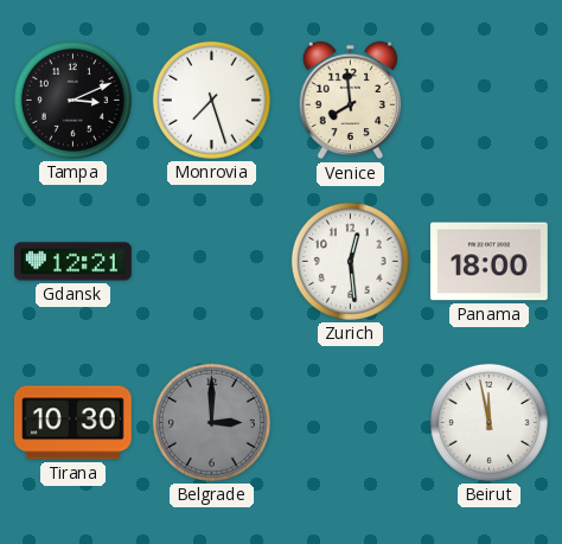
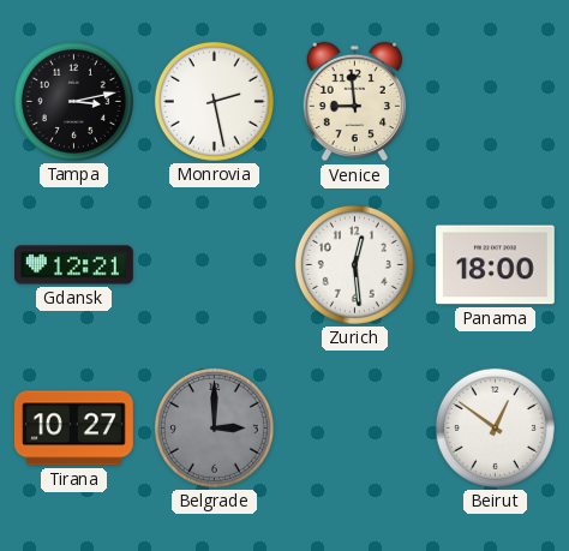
Tampa: 3:11 -> 3:13
Monrovia: 7:27 -> 2:28
Venice: 7:59 -> 8:59
Tirana: 10:30 -> 10:27
Beirut: 11:58 -> 12:51
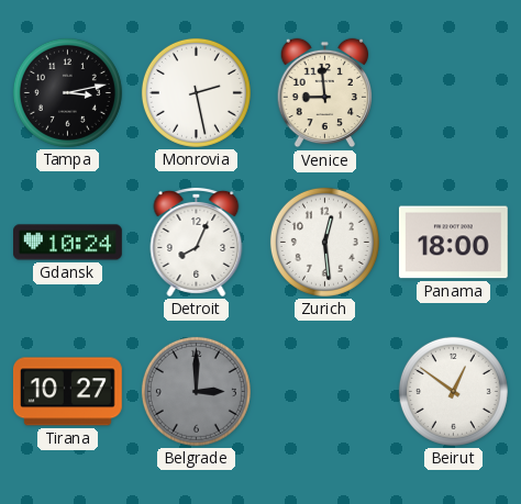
Gdansk: 12:21 -> 10:24
Detroit: none -> 8:04
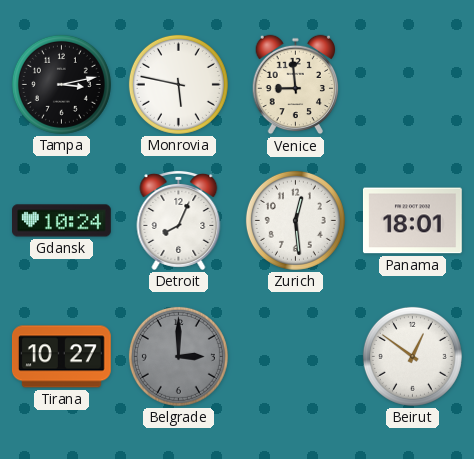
Monrovia: 2:28 -> 5:47
Panama: 18:00 -> 18:01
